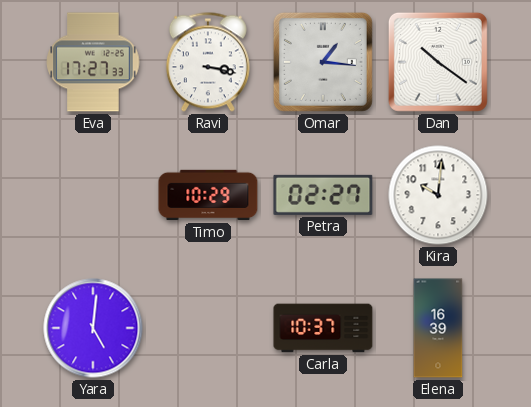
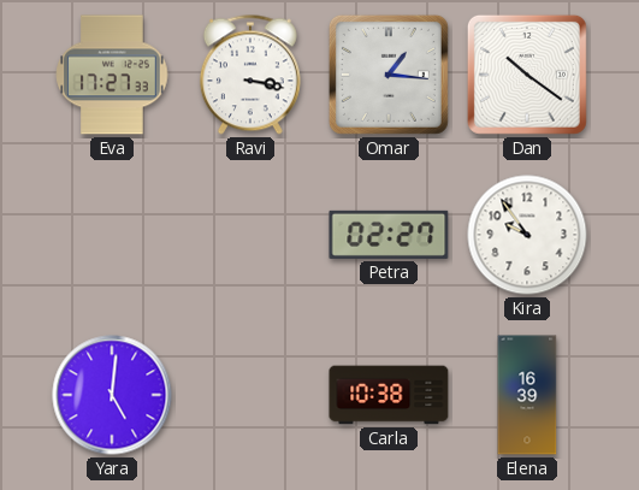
Timo: 10:29 -> none
Kira: 10:01 -> 9:54
Carla: 10:37 -> 10:38
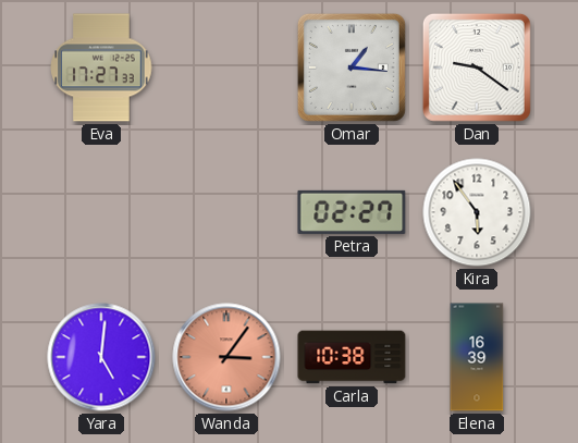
Ravi: 3:17 -> none
Dan: 10:21 -> 9:21
Kira: 9:54 -> 5:54
Wanda: none -> 3:06
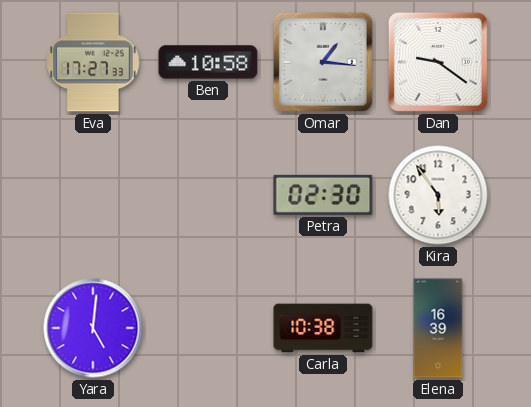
Ben: none -> 10:58
Petra: 02:27 -> 02:30
Wanda: 3:06 -> none
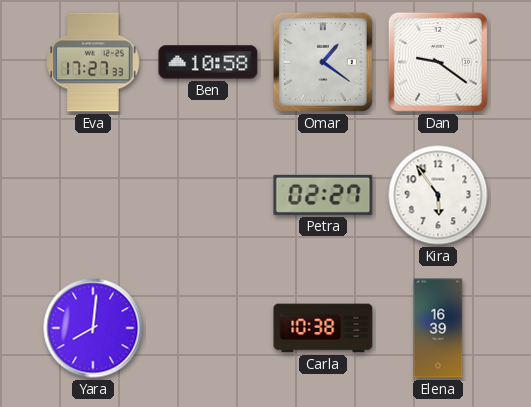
Omar: 1:16 -> 1:21
Petra: 02:30 -> 02:27
Yara: 5:01 -> 8:01
